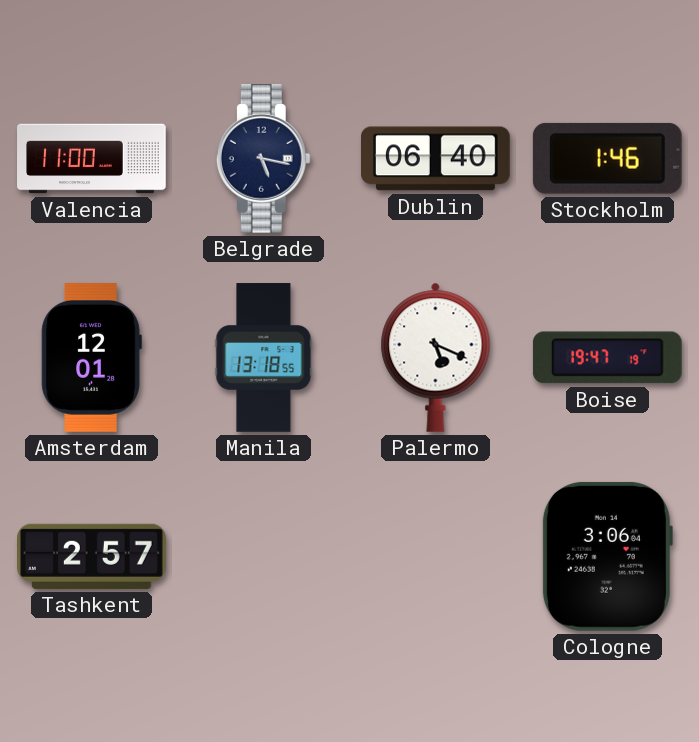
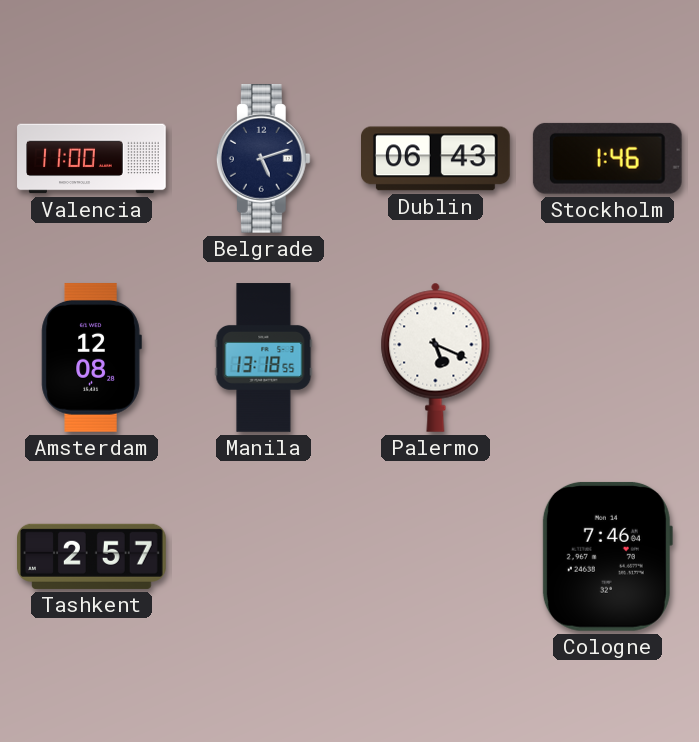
Belgrade: 5:17 -> 5:12
Dublin: 06:40 -> 06:43
Amsterdam: 12:01 -> 12:08
Boise: 19:47 -> none
Cologne: 3:06 -> 7:46
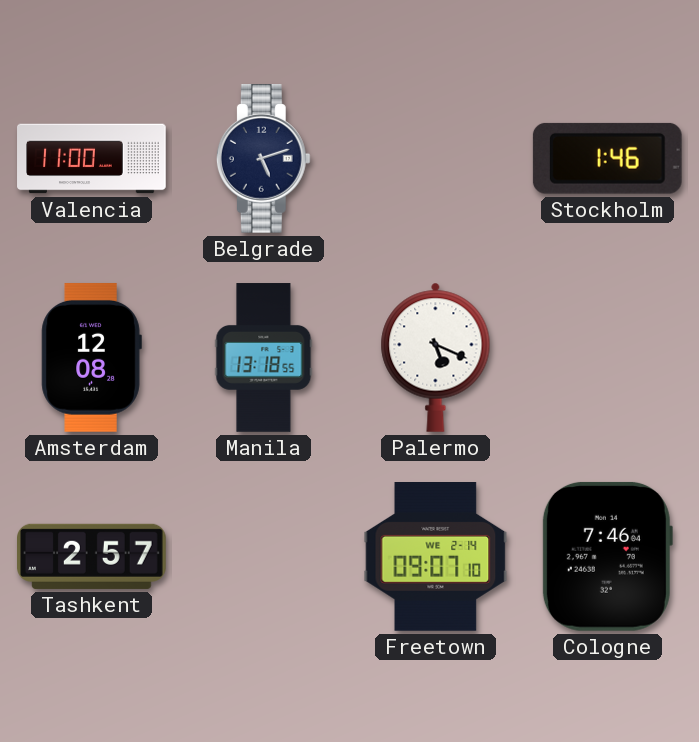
Dublin: 06:43 -> none
Freetown: none -> 09:07
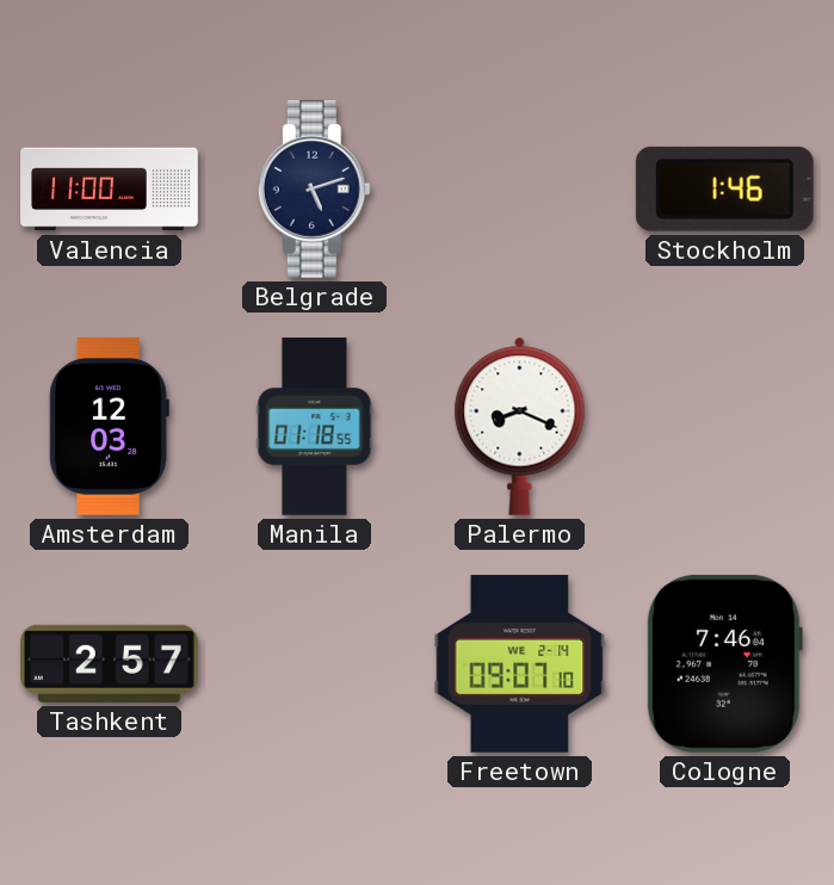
Amsterdam: 12:08 -> 12:03
Manila: 13:18 -> 01:18
Palermo: 5:19 -> 8:19
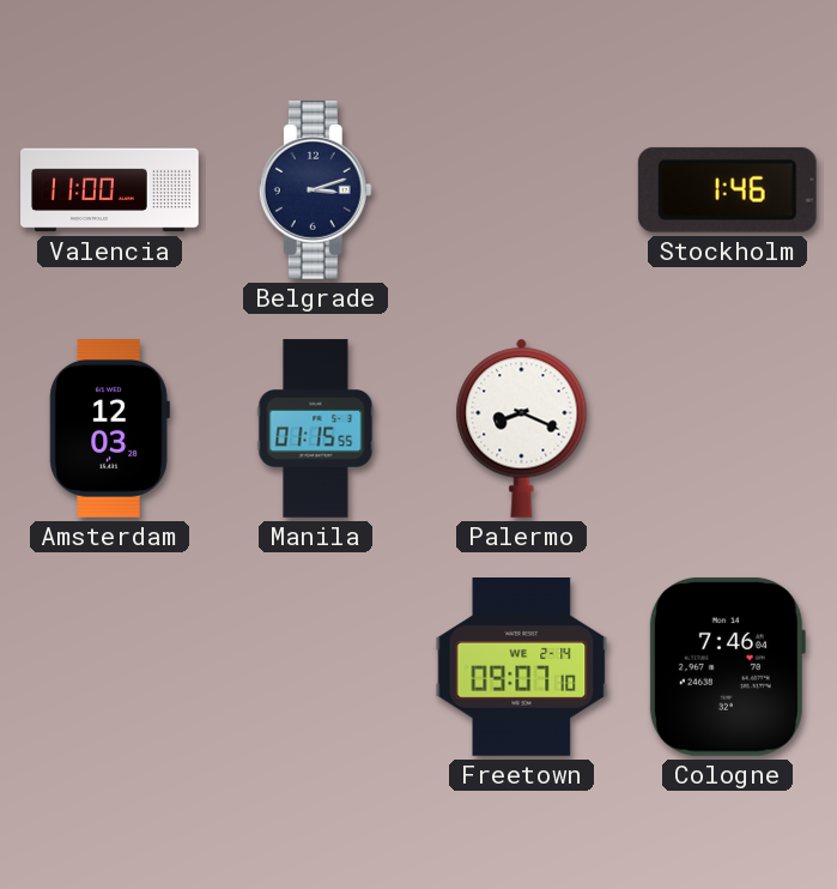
Belgrade: 5:12 -> 3:12
Manila: 01:18 -> 01:15
Tashkent: 2:57 -> none
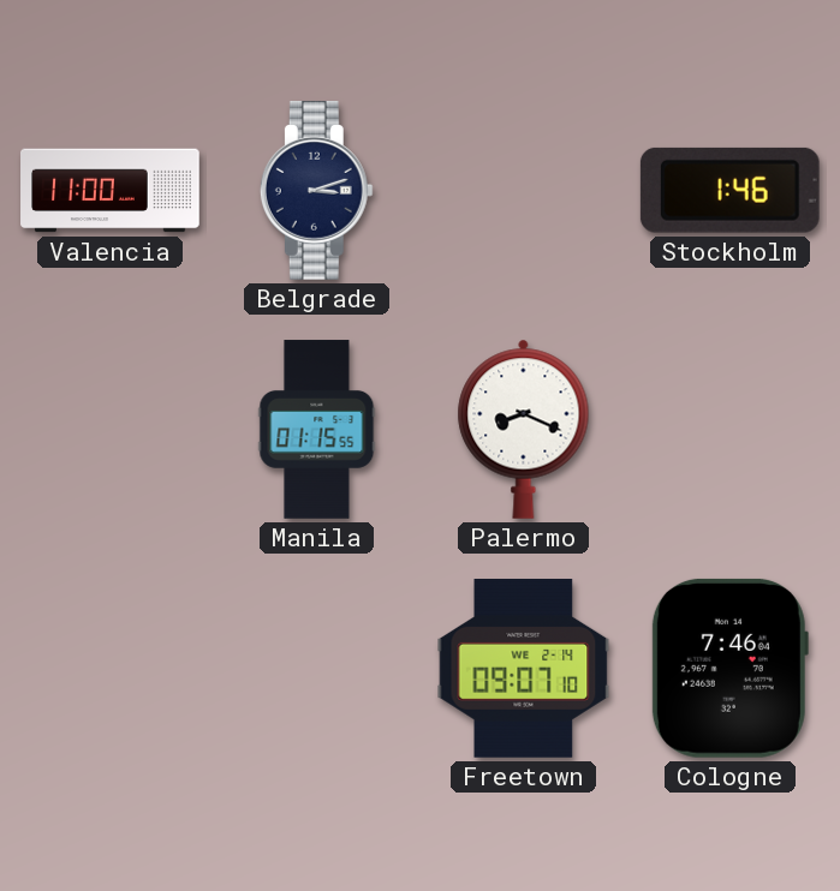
Amsterdam: 12:03 -> none
